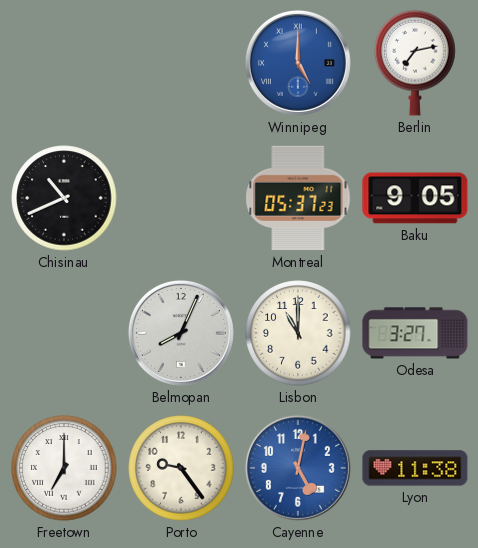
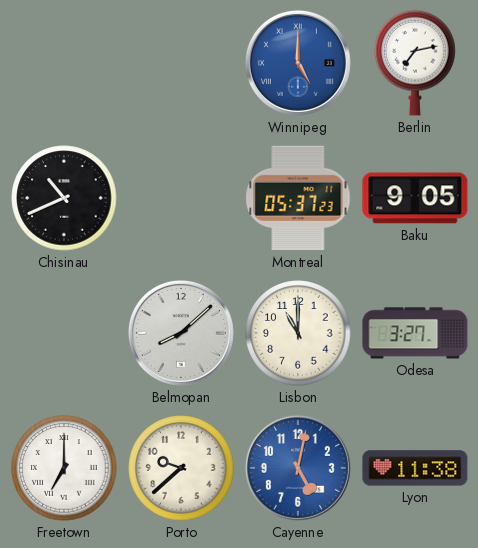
Belmopan: 8:04 -> 8:08
Porto: 9:24 -> 9:38
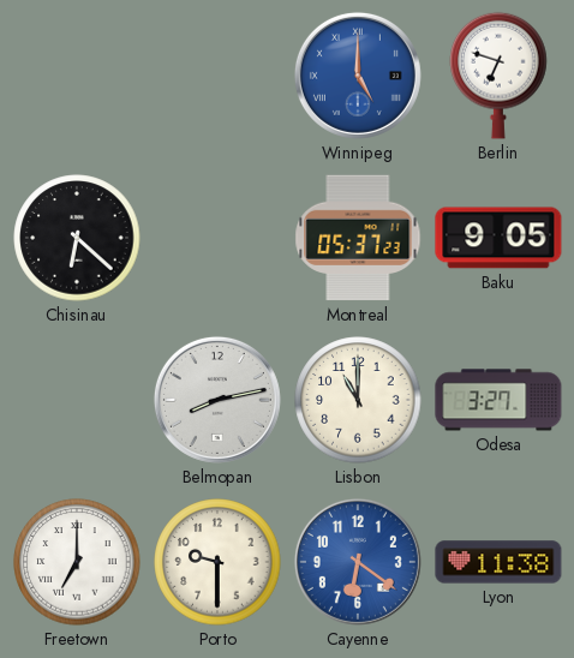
Berlin: 7:13 -> 6:48
Chisinau: 10:41 -> 6:22
Belmopan: 8:08 -> 8:13
Porto: 9:38 -> 9:30
Cayenne: 5:02 -> 6:21
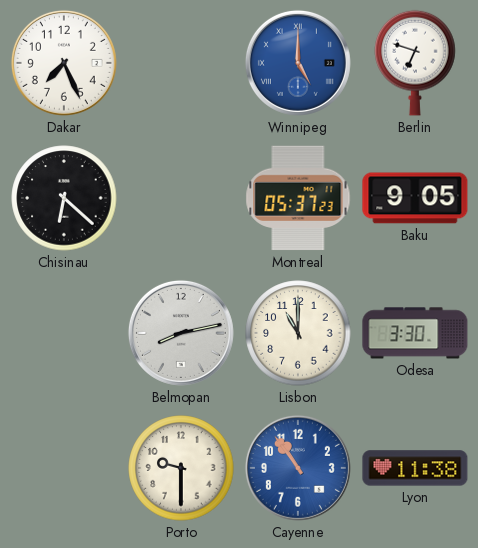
Dakar: none -> 7:26
Odesa: 3:27 -> 3:30
Freetown: 7:00 -> none
Cayenne: 6:21 -> 10:54
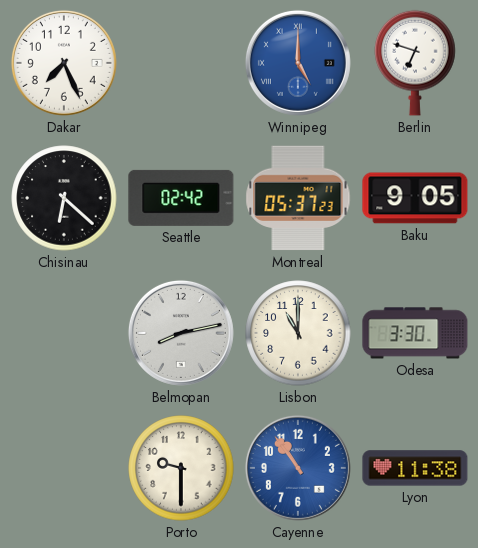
Seattle: none -> 02:42
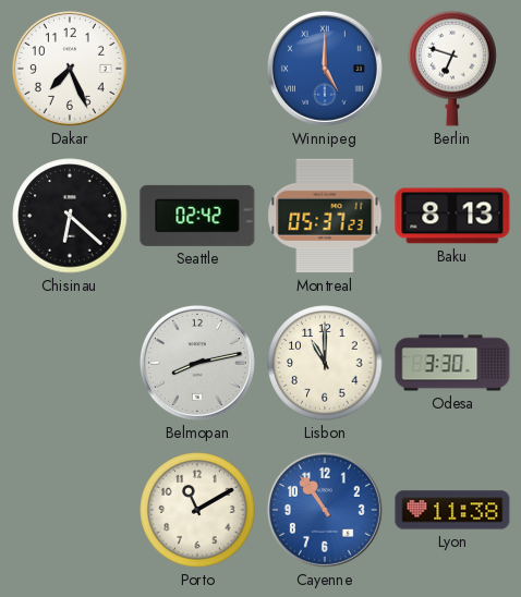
Baku: 9:05 -> 8:13
Porto: 9:30 -> 11:10
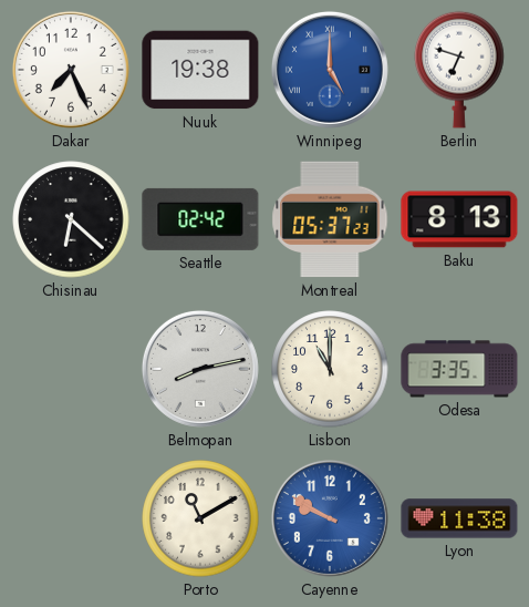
Nuuk: none -> 19:38
Odesa: 3:30 -> 3:35
Cayenne: 10:54 -> 9:50
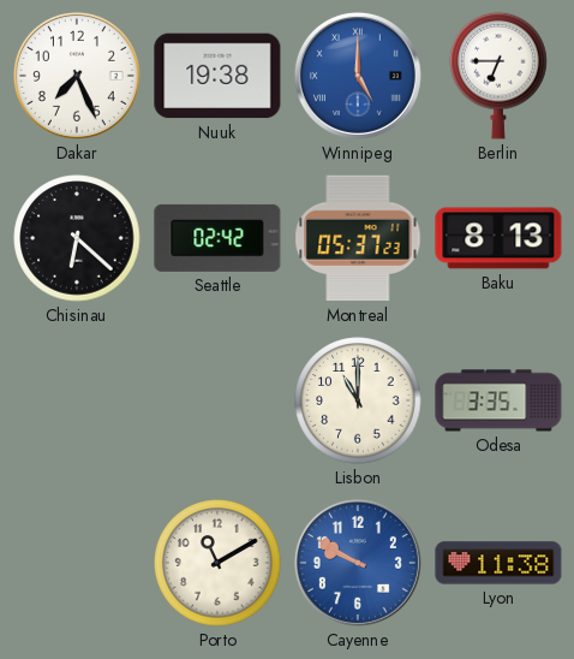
Berlin: 6:48 -> 6:45
Belmopan: 8:13 -> none
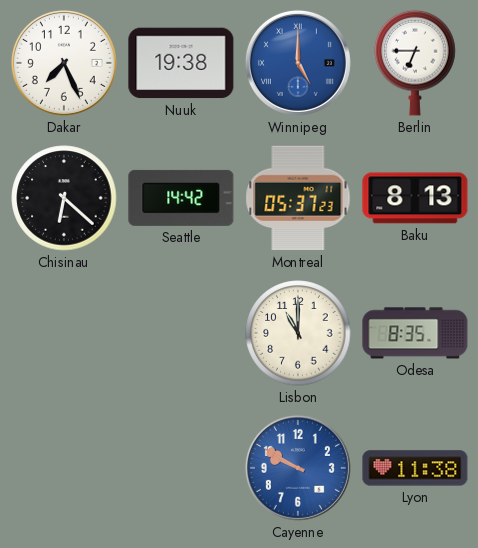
Seattle: 02:42 -> 14:42
Odesa: 3:35 -> 8:35
Porto: 11:10 -> none
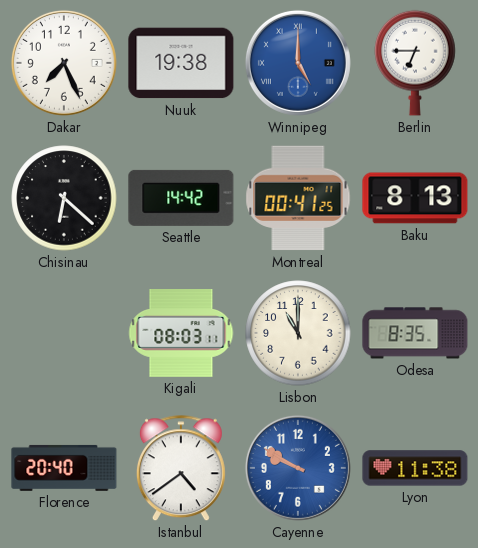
Montreal: 05:37 -> 00:41
Kigali: none -> 08:03
Florence: none -> 20:40
Istanbul: none -> 4:39
